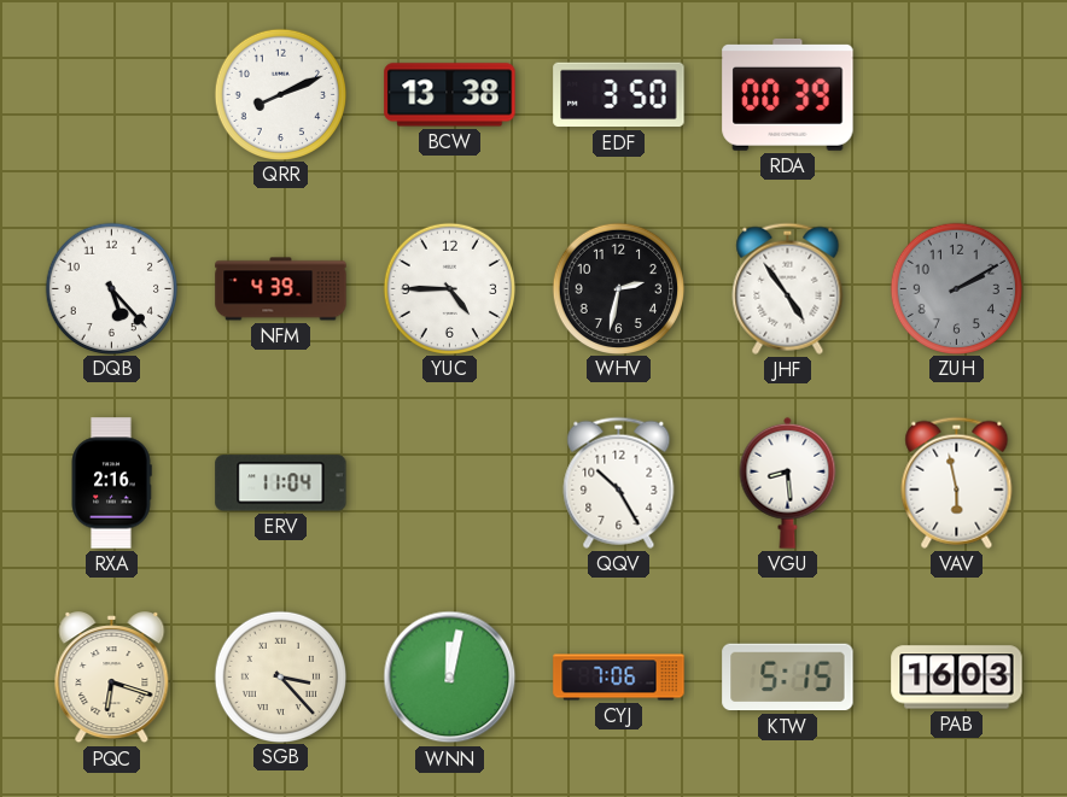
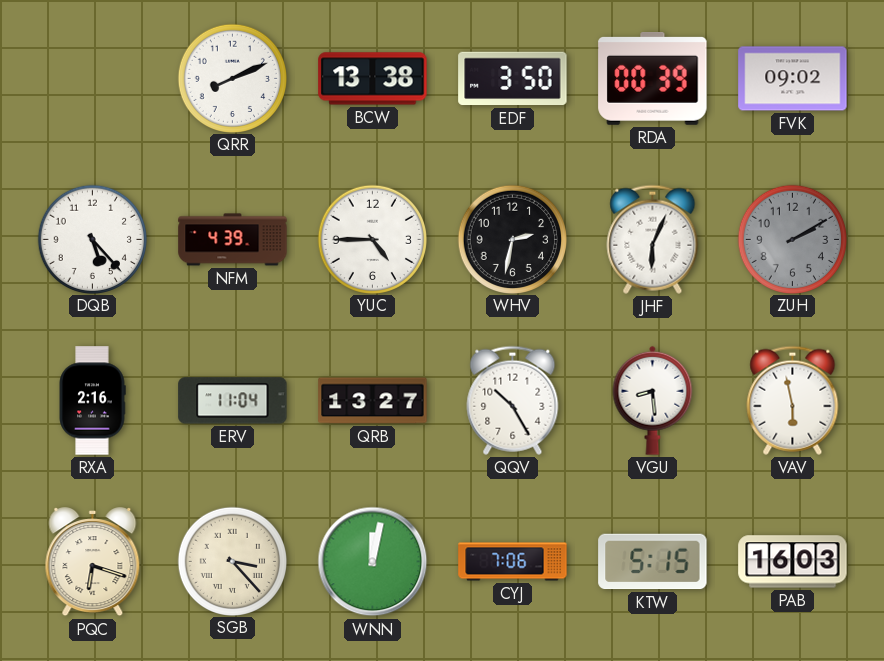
FVK: none -> 09:02
JHF: 4:54 -> 6:04
QRB: none -> 13:27
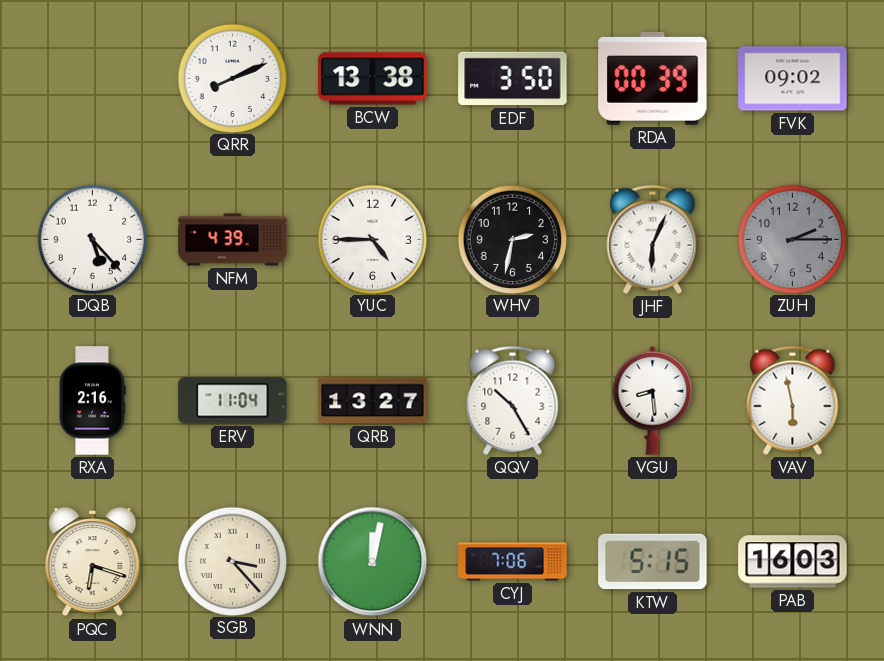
ZUH: 2:10 -> 2:15
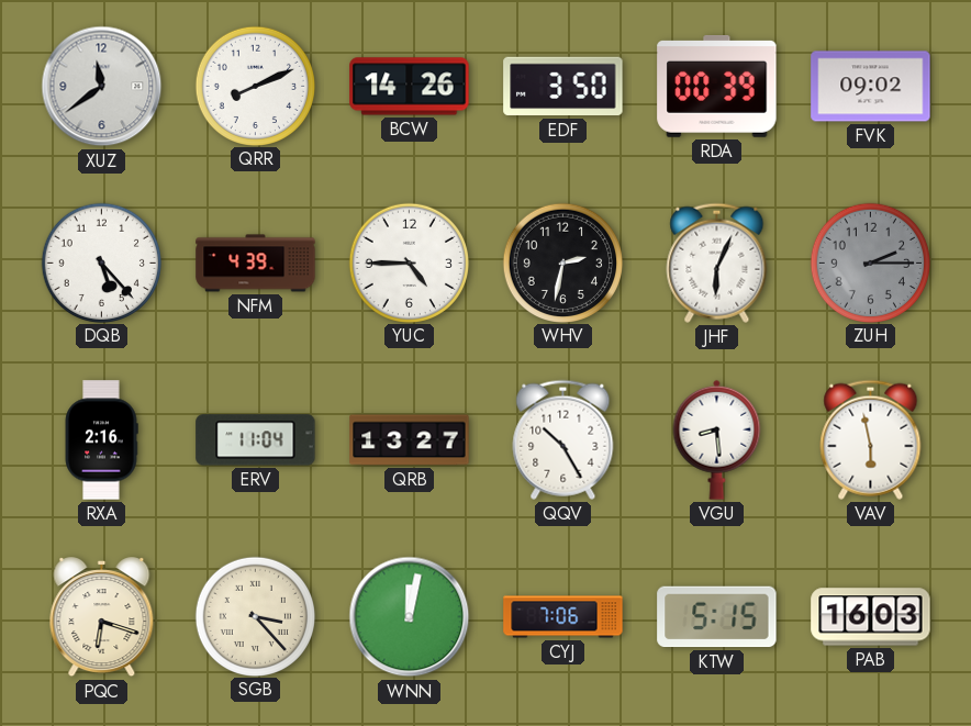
XUZ: none -> 11:39
BCW: 13:38 -> 14:26
